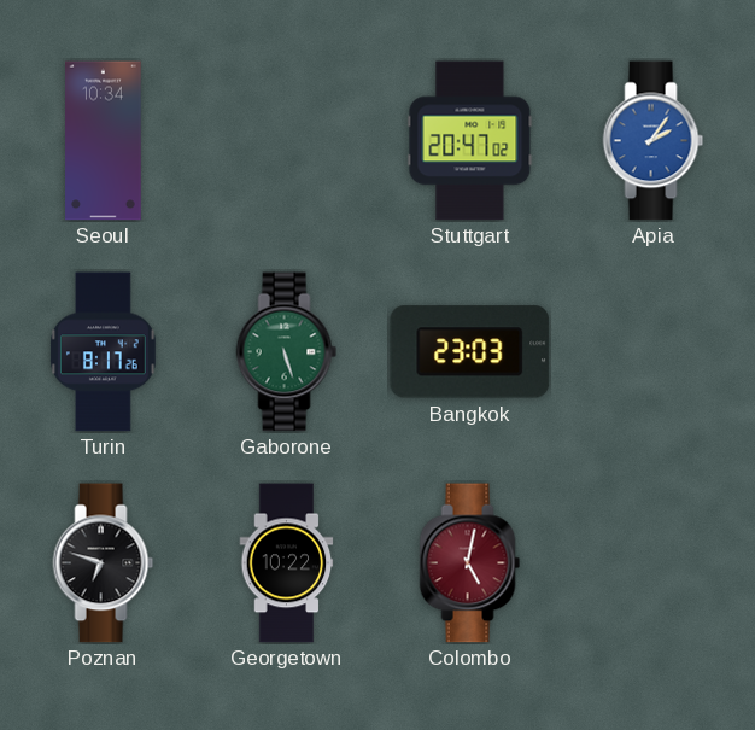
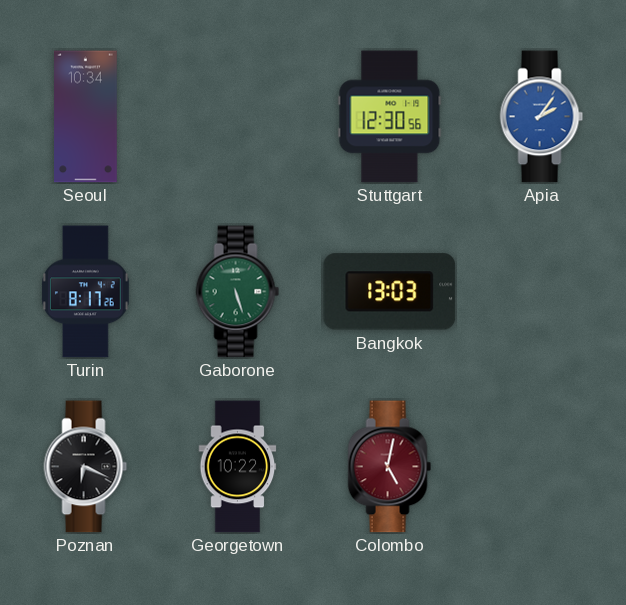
Stuttgart: 20:47 -> 12:30
Bangkok: 23:03 -> 13:03
Poznan: 6:48 -> 6:19
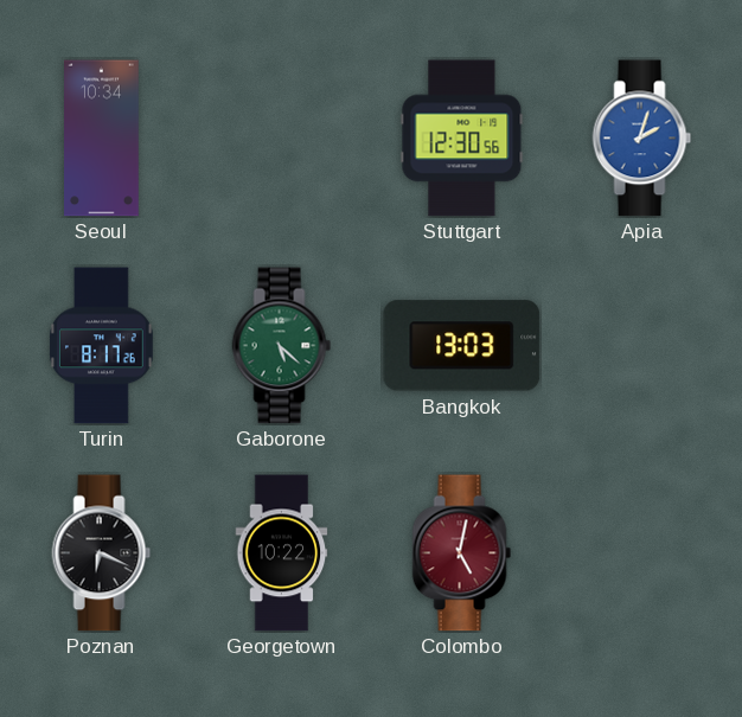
Apia: 2:06 -> 2:03
Gaborone: 5:27 -> 5:22
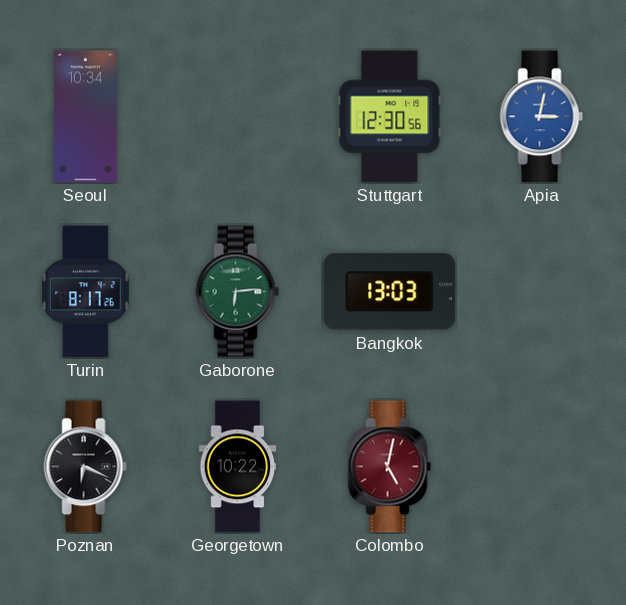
Apia: 2:03 -> 3:02
Gaborone: 5:22 -> 6:14
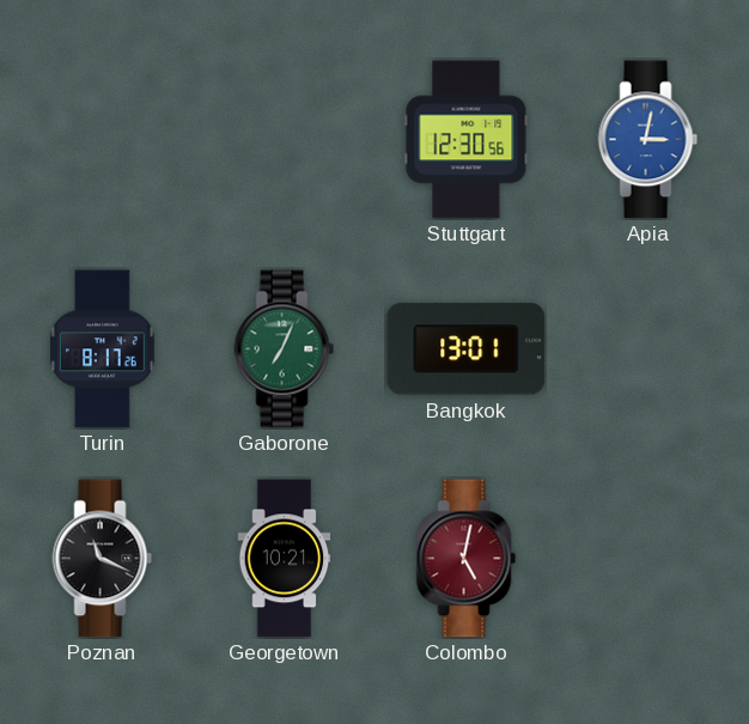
Seoul: 10:34 -> none
Gaborone: 6:14 -> 7:04
Bangkok: 13:03 -> 13:01
Poznan: 6:19 -> 11:19
Georgetown: 10:22 -> 10:21
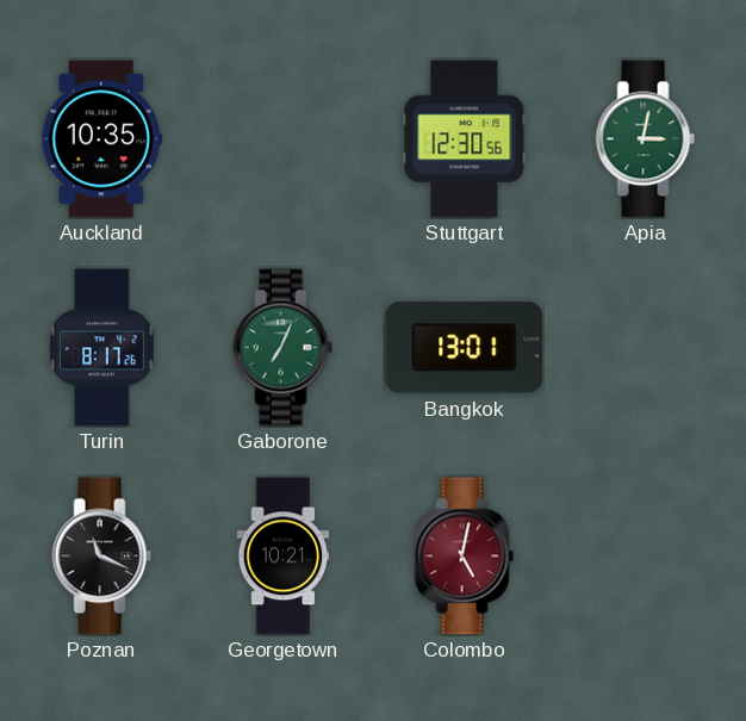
Auckland: none -> 10:35
Apia dial: blue -> green
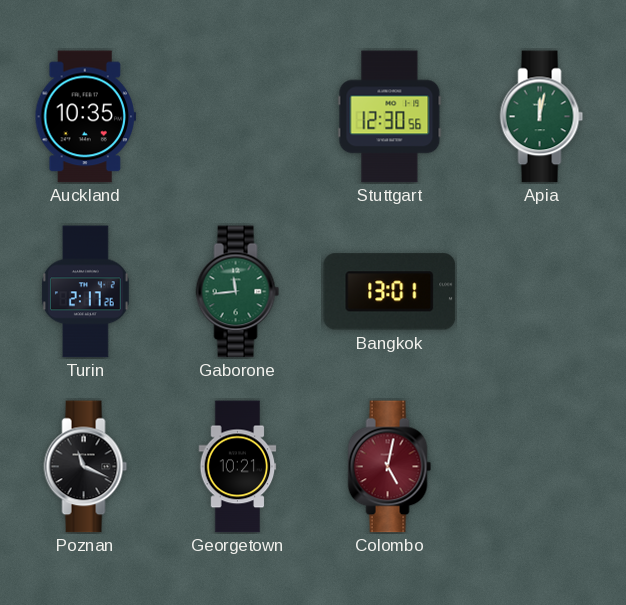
Apia: 3:02 -> 12:02
Turin: 8:17 -> 2:17
Gaborone: 7:04 -> 11:44
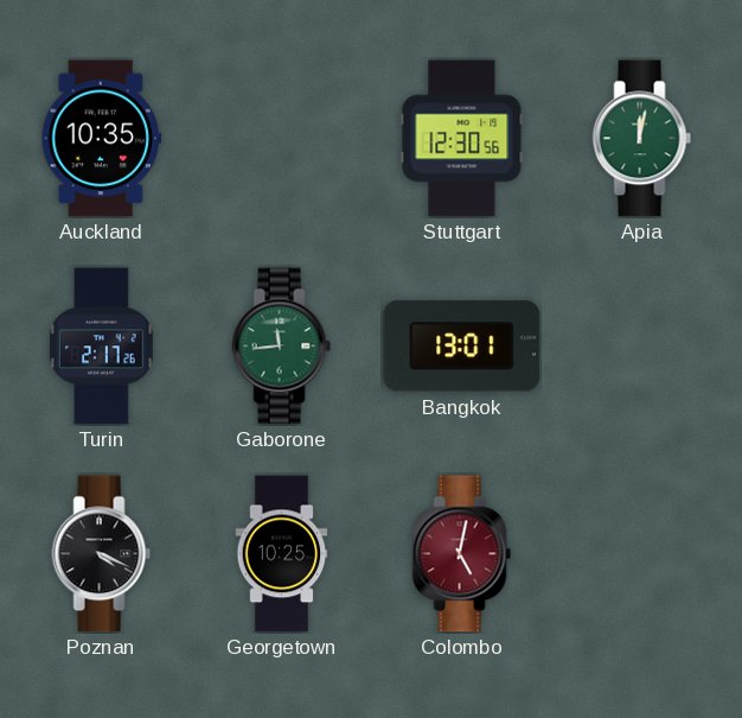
Poznan: 11:19 -> 4:19
Georgetown: 10:21 -> 10:25
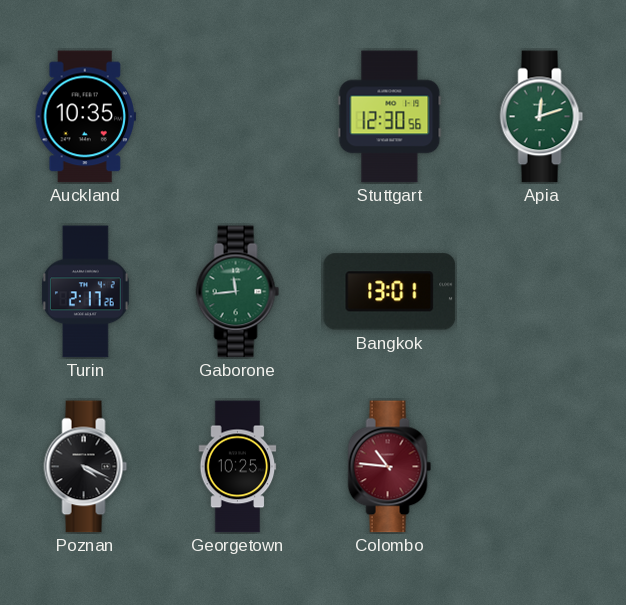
Apia: 12:02 -> 12:12
Colombo: 5:02 -> 10:46
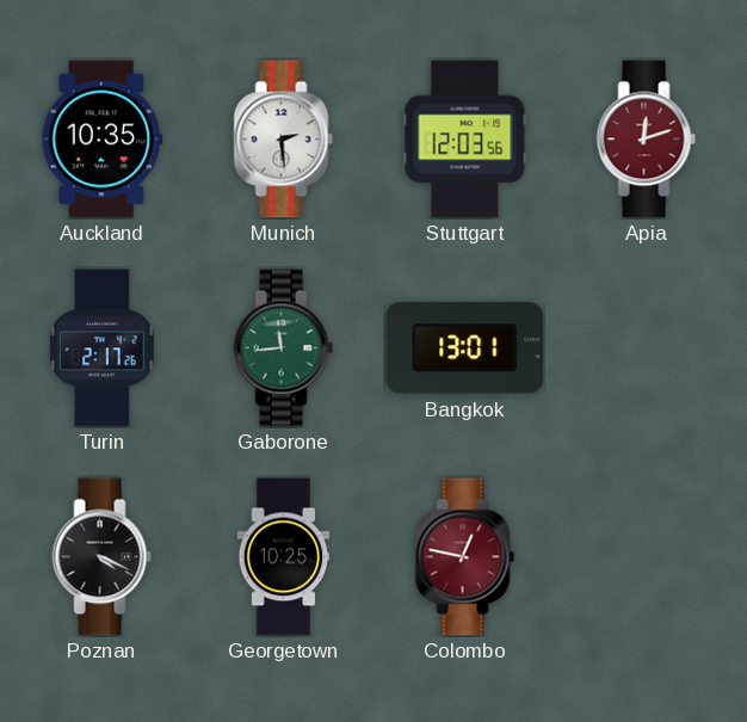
Munich: none -> 2:29
Stuttgart: 12:30 -> 12:03
Apia dial: green -> burgundy
Colombo: 10:46 -> 12:47
